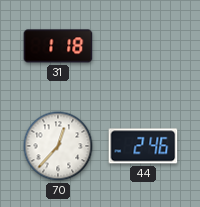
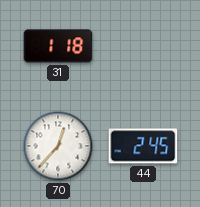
44: 2:46 -> 2:45
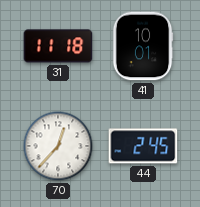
31: 1:18 -> 11:18
41: none -> 10:01
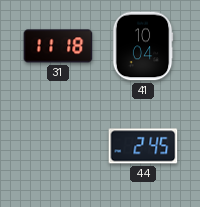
41: 10:01 -> 10:04
70: 12:37 -> none
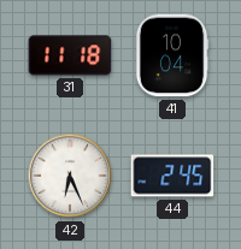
42: none -> 6:26
